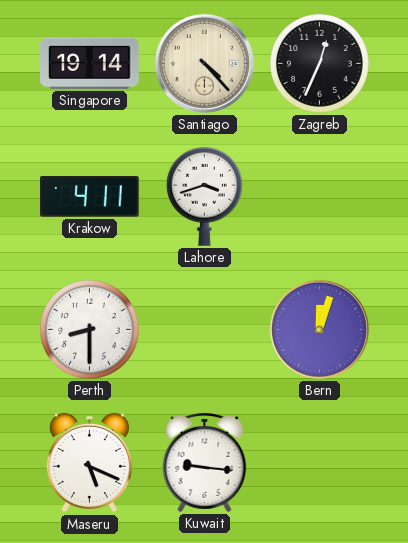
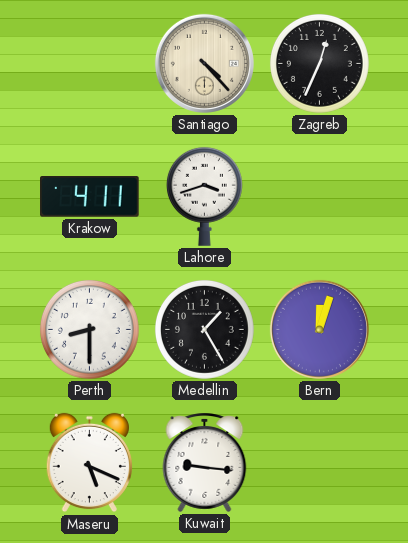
Singapore: 19:14 -> none
Medellin: none -> 1:25
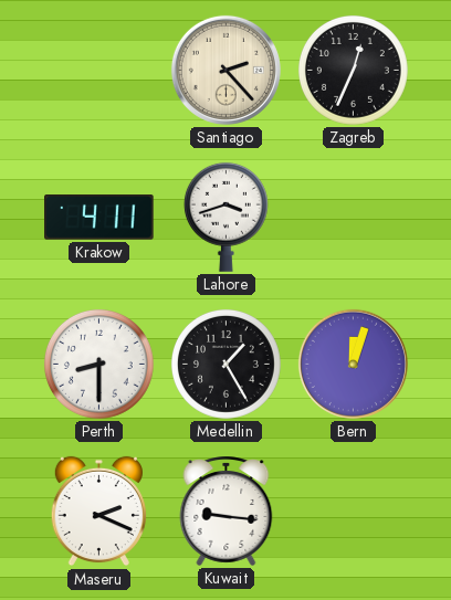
Santiago: 4:23 -> 2:23
Maseru: 5:19 -> 2:19
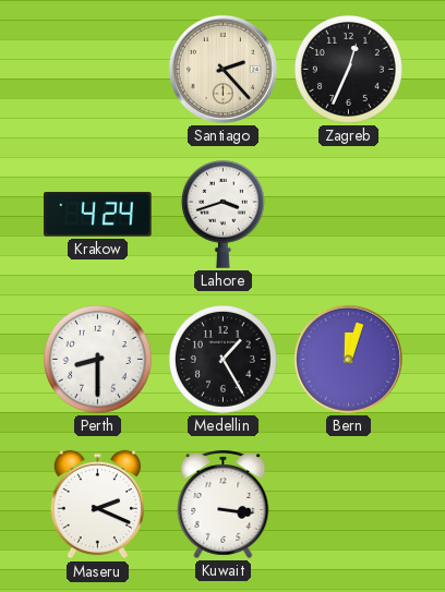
Krakow: 4:11 -> 4:24
Kuwait: 9:16 -> 3:16
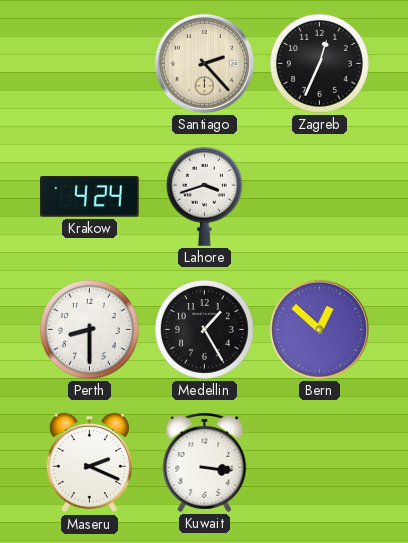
Bern: 12:03 -> 12:52
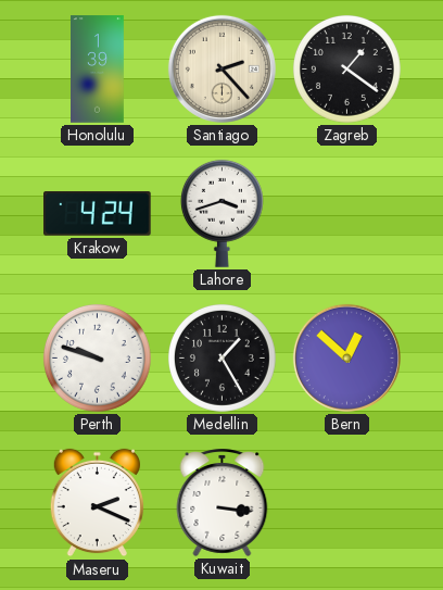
Honolulu: none -> 1:39
Zagreb: 12:34 -> 1:21
Perth: 8:30 -> 9:48
